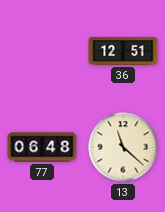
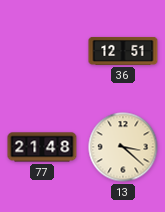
77: 06:48 -> 21:48
13: 11:22 -> 3:22
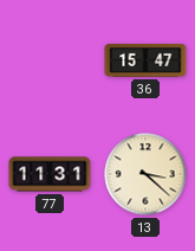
36: 12:51 -> 15:47
77: 21:48 -> 11:31
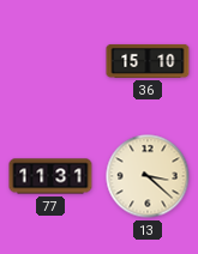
36: 15:47 -> 15:10
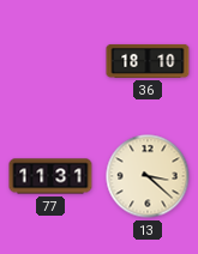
36: 15:10 -> 18:10
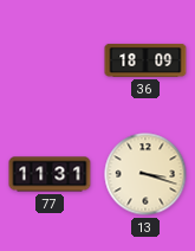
36: 18:10 -> 18:09
13: 3:22 -> 3:18
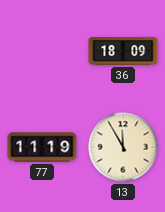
77: 11:31 -> 11:19
13: 3:18 -> 11:55
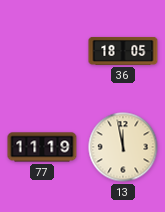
36: 18:09 -> 18:05
13: 11:55 -> 11:58
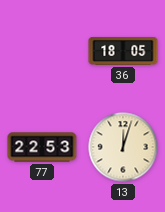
77: 11:19 -> 22:53
13: 11:58 -> 12:03
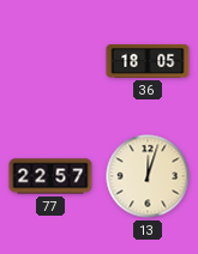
77: 22:53 -> 22:57
